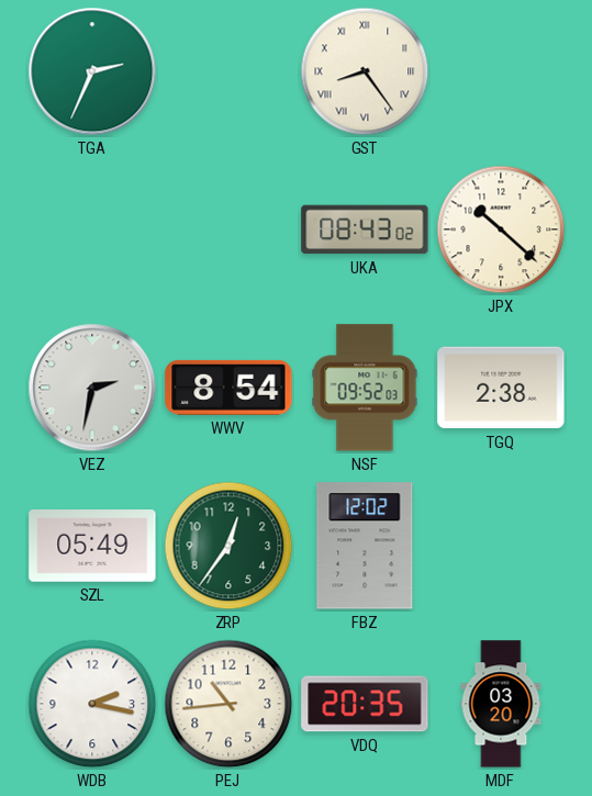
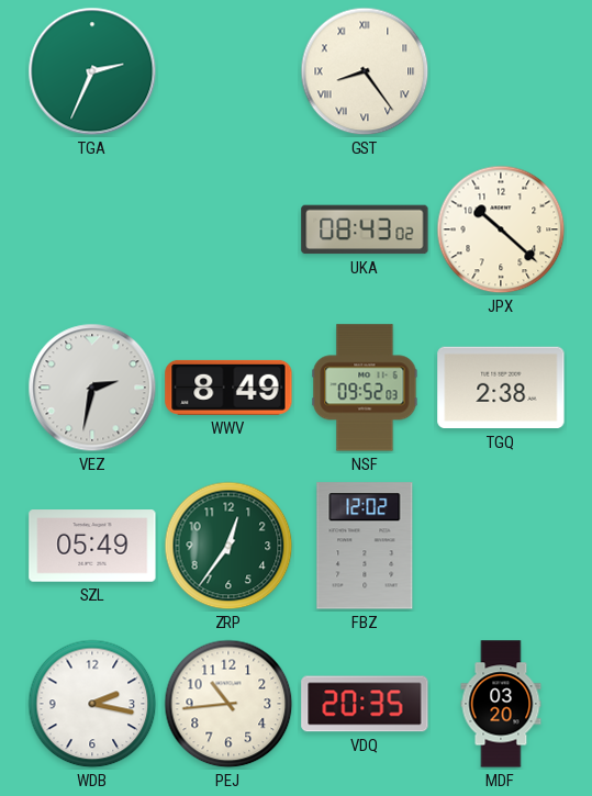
WWV: 8:54 -> 8:49
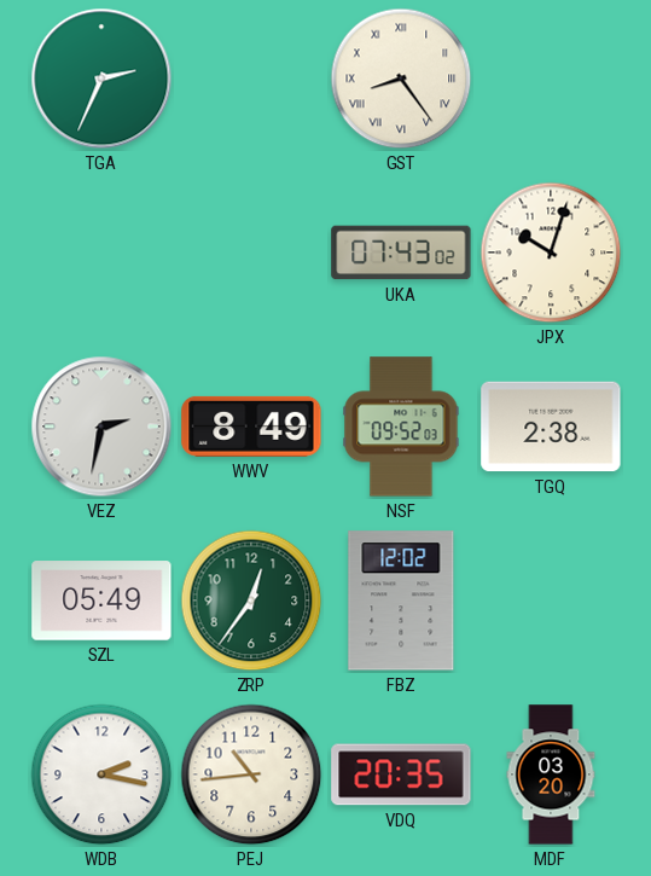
UKA: 08:43 -> 07:43
JPX: 10:22 -> 10:03
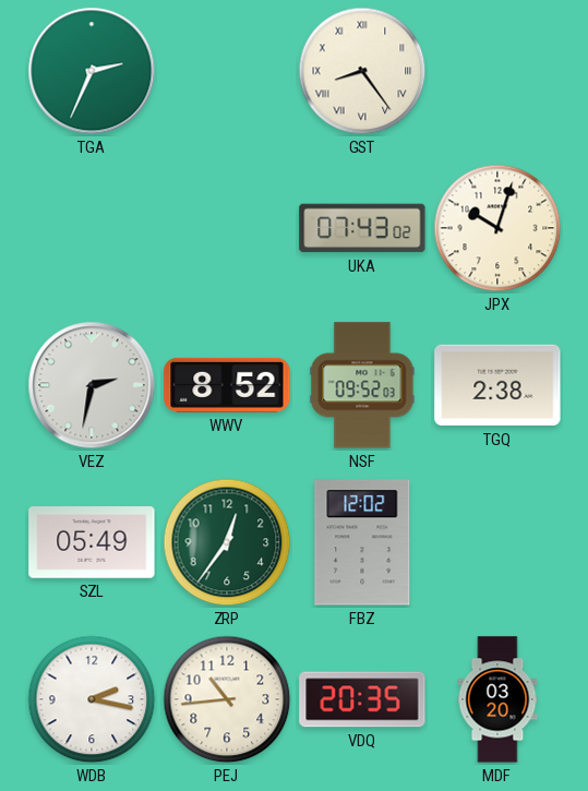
WWV: 8:49 -> 8:52
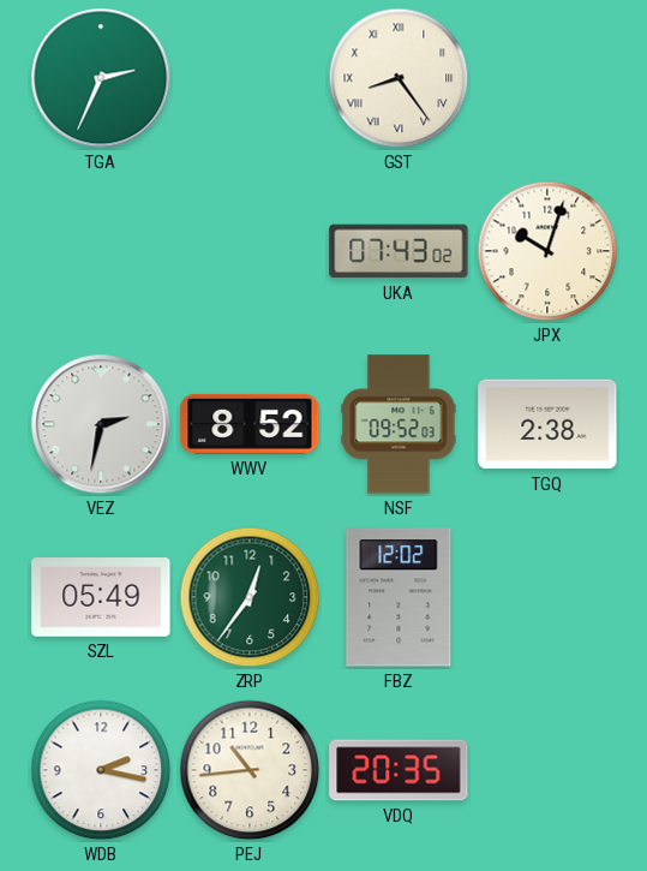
MDF: 03:20 -> none
